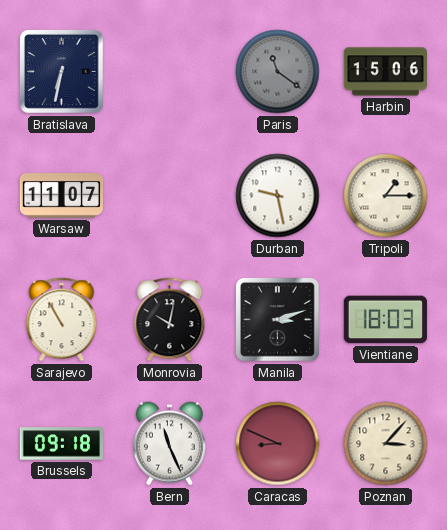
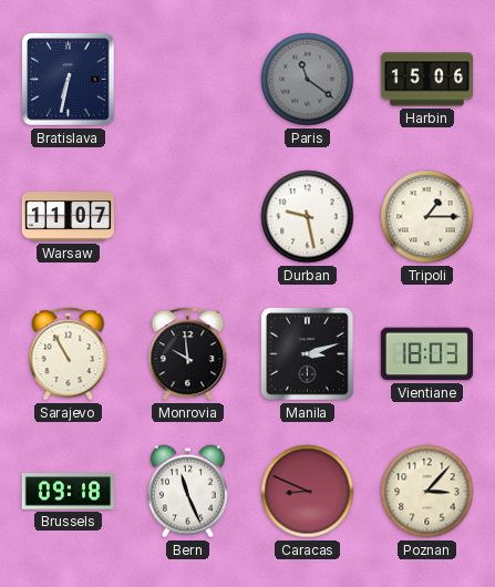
Monrovia: 10:02 -> 9:59
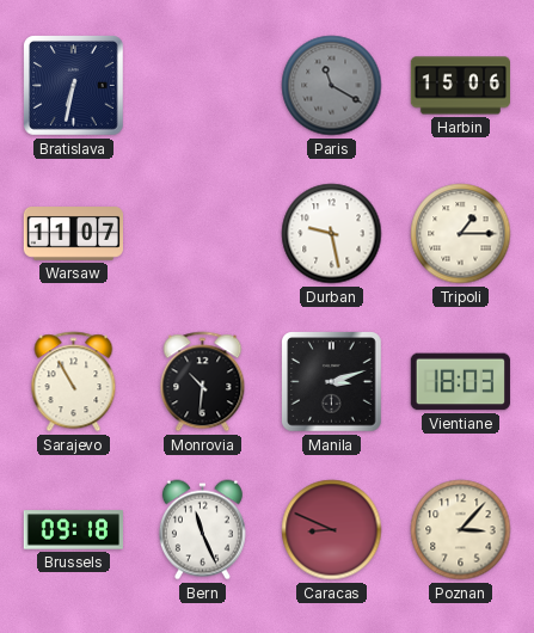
Paris: 11:21 -> 11:20
Monrovia: 9:59 -> 10:31
